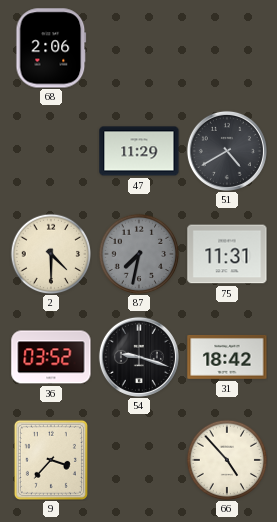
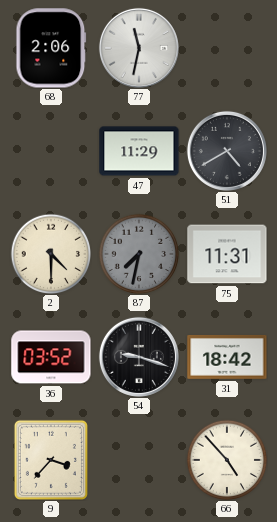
77: none -> 11:32
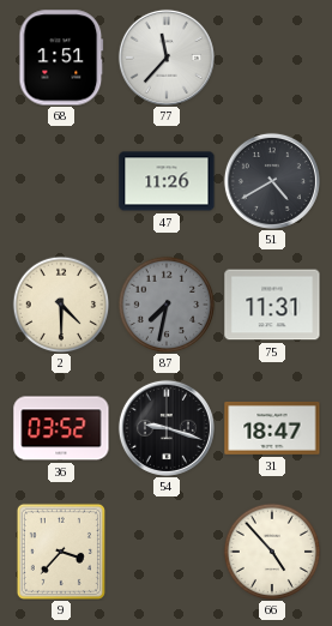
68: 2:06 -> 1:51
77: 11:32 -> 11:37
47: 11:29 -> 11:26
31: 18:42 -> 18:47
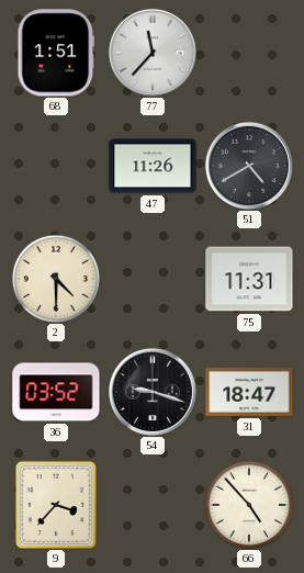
87: 7:32 -> none
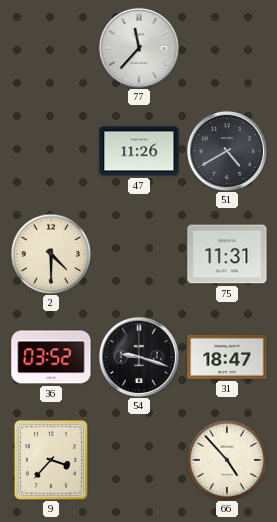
68: 1:51 -> none
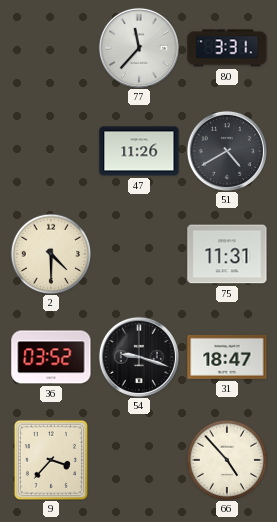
80: none -> 3:31
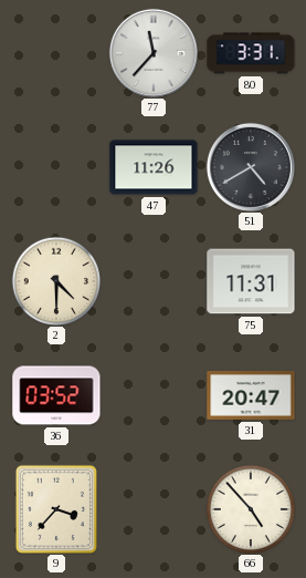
54: 9:18 -> none
31: 18:47 -> 20:47
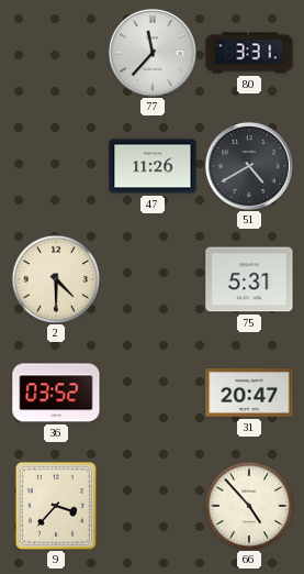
75: 11:31 -> 5:31
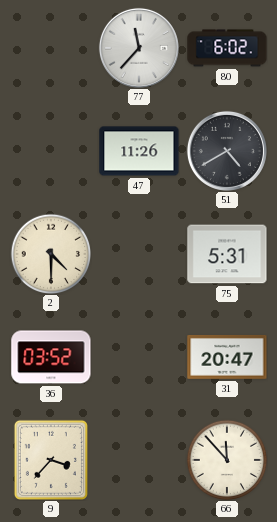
80: 3:31 -> 6:02
66: 4:53 -> 11:53
